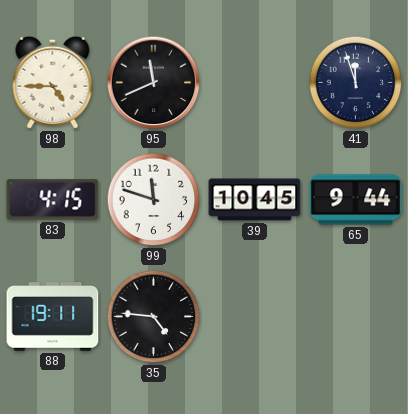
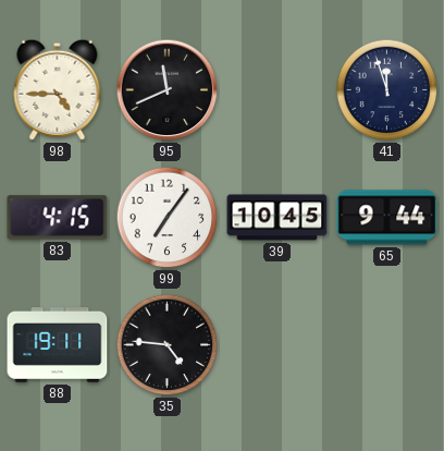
99: 11:48 -> 7:06
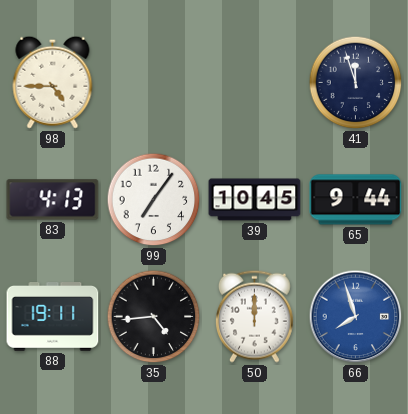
95: 11:41 -> none
83: 4:15 -> 4:13
35: 4:46 -> 4:44
50: none -> 12:00
66: none -> 7:57
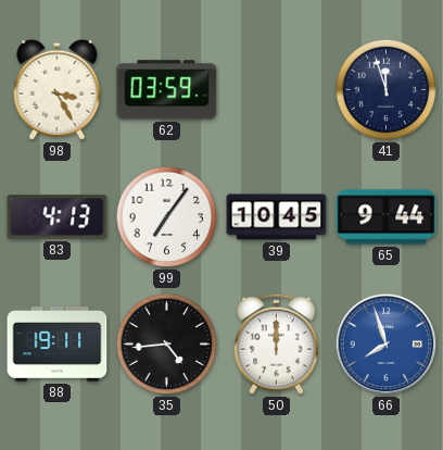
98: 4:45 -> 3:25
62: none -> 03:59
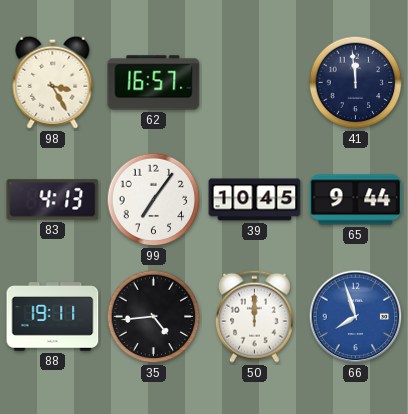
62: 03:59 -> 16:57
41: 11:57 -> 11:59
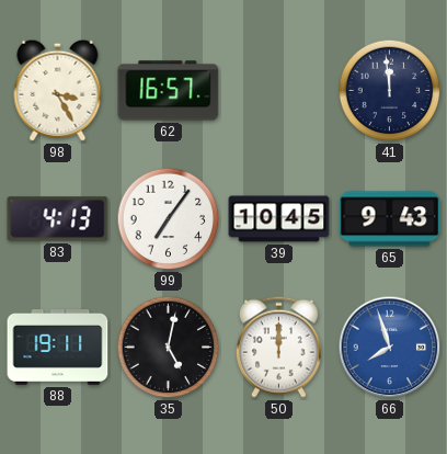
65: 9:44 -> 9:43
35: 4:44 -> 5:02
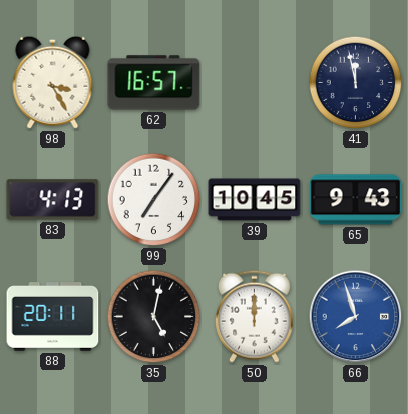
41: 11:59 -> 11:58
88: 19:11 -> 20:11
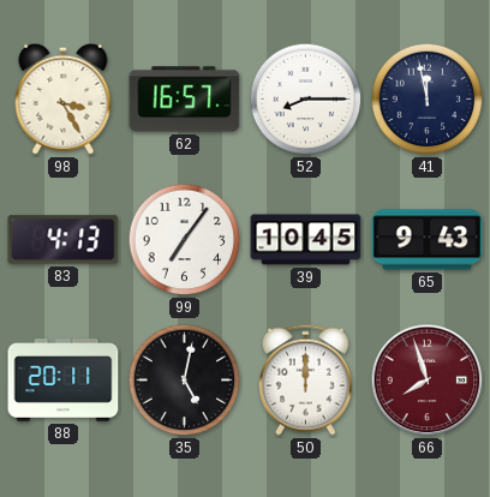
52: none -> 8:15
66 dial: blue -> burgundy
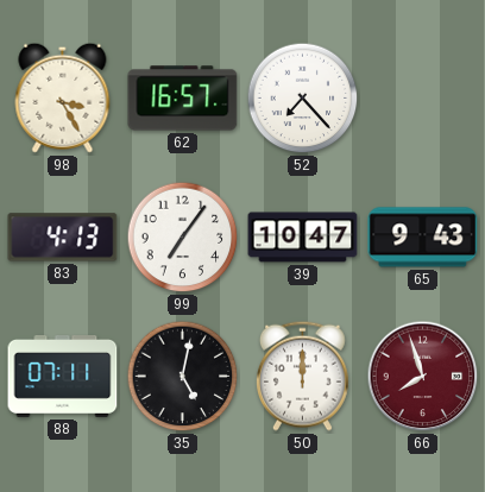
52: 8:15 -> 7:23
41: 11:58 -> none
39: 10:45 -> 10:47
88: 20:11 -> 07:11
